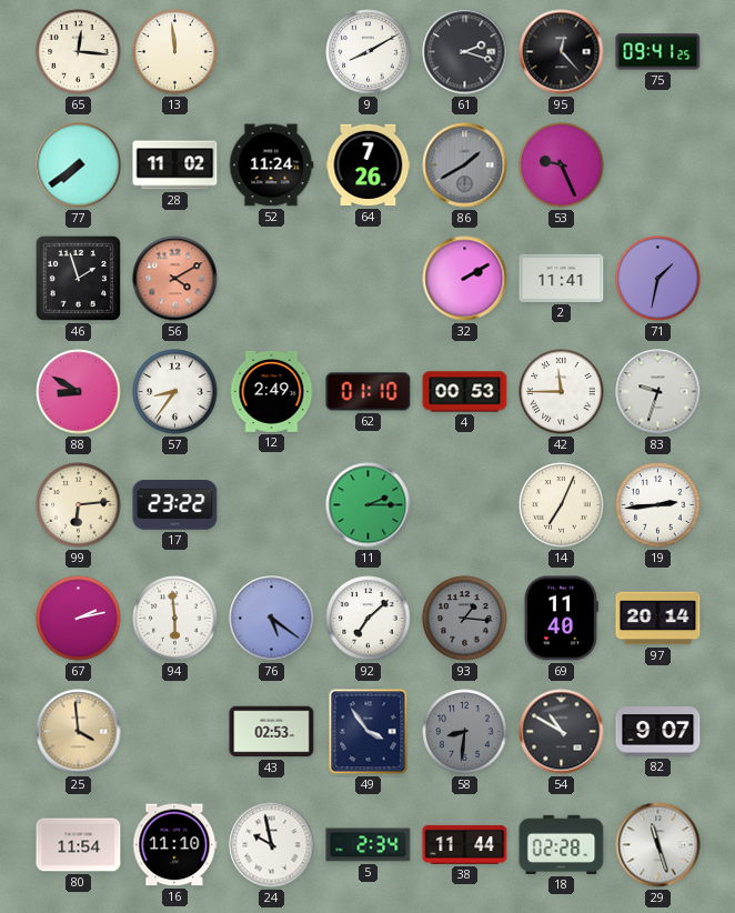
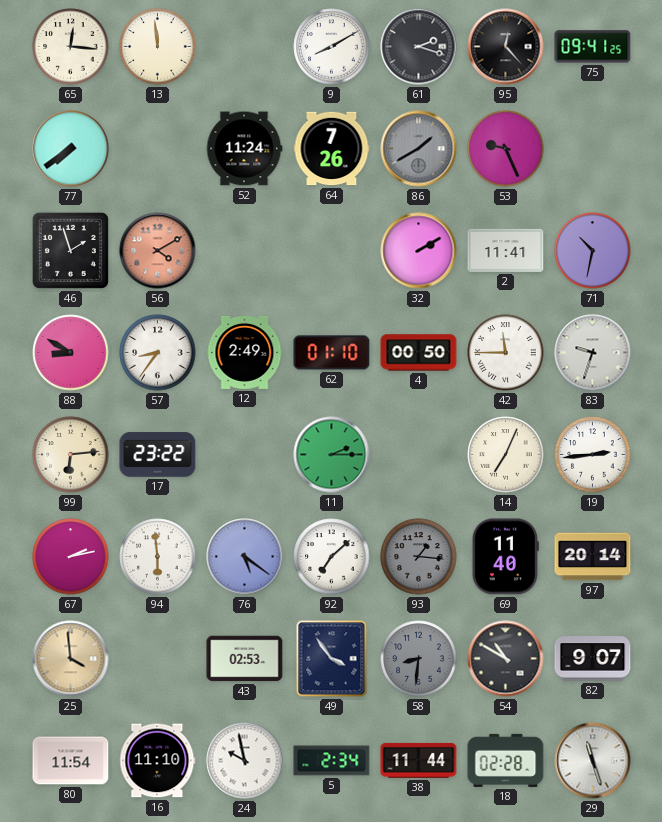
28: 11:02 -> none
71: 1:32 -> 10:32
4: 00:53 -> 00:50
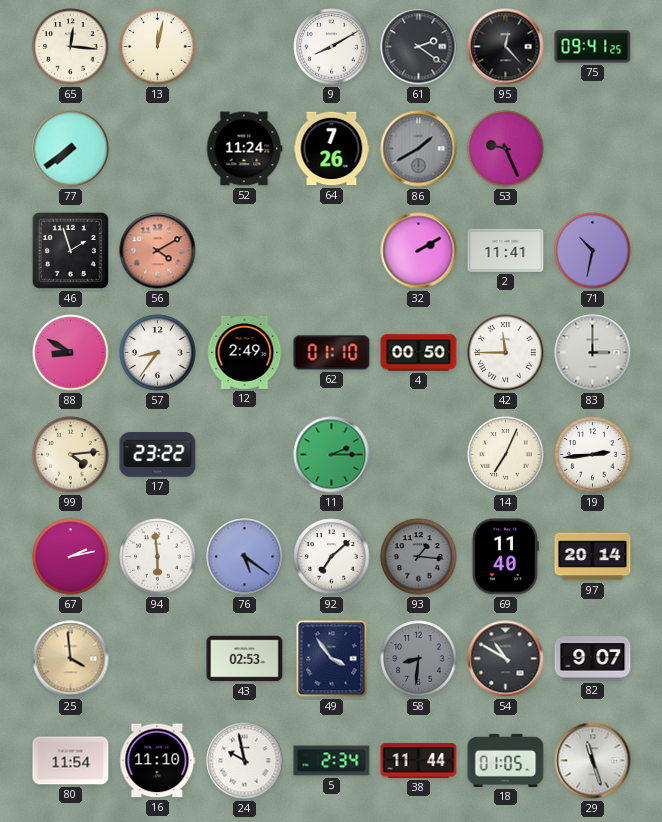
13: 11:59 -> 12:02
61: 2:18 -> 2:21
83: 9:33 -> 3:00
99: 6:14 -> 4:14
18: 02:28 -> 01:05
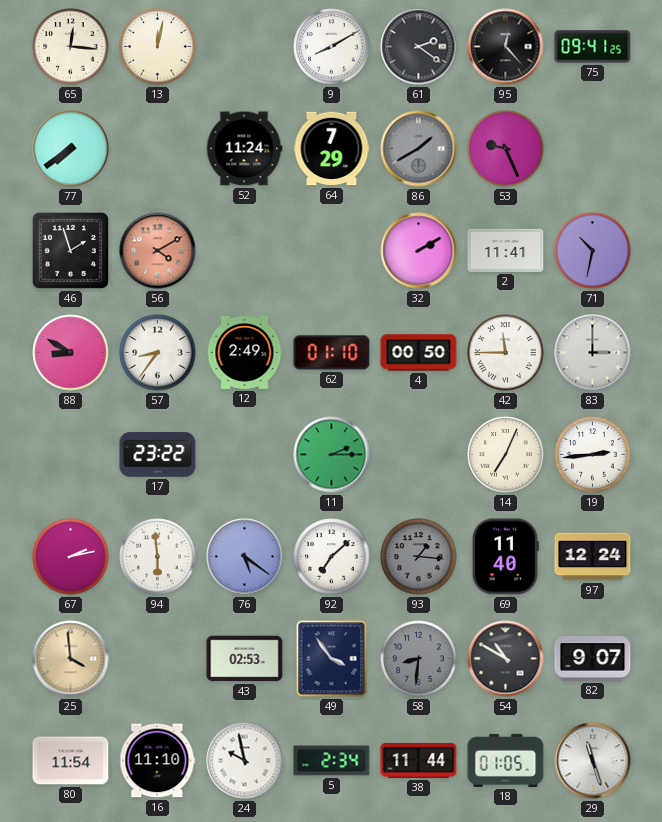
64: 7:26 -> 7:29
99: 4:14 -> none
97: 20:14 -> 12:24
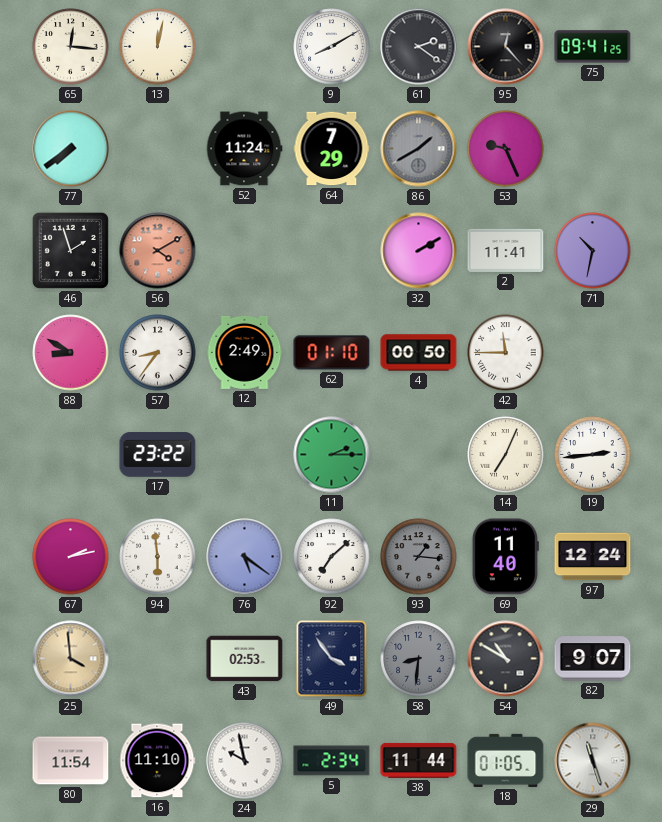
83: 3:00 -> none
